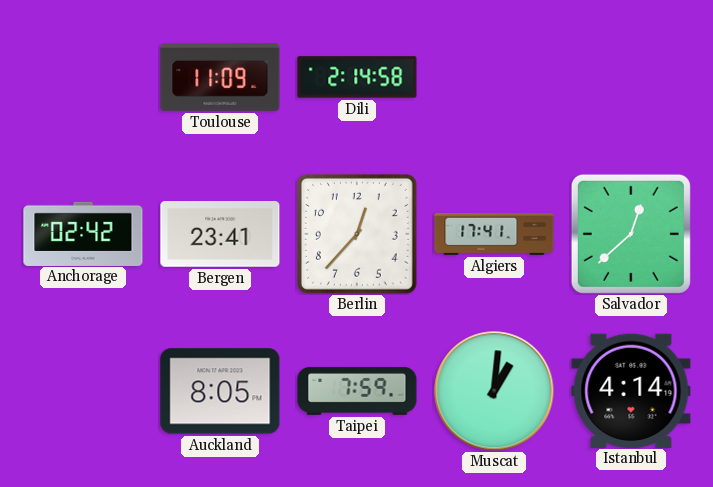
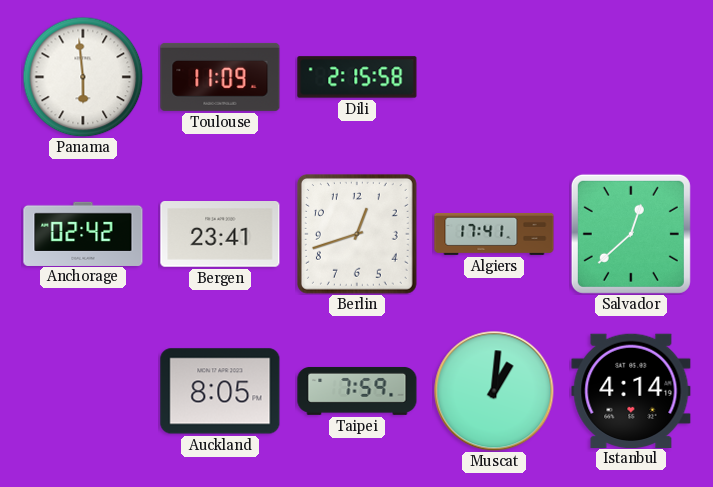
Panama: none -> 5:59
Dili: 2:14 -> 2:15
Berlin: 12:37 -> 12:42
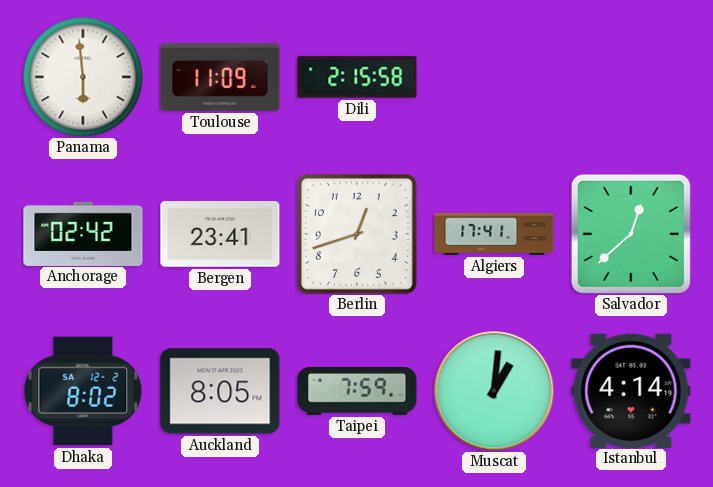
Dhaka: none -> 8:02
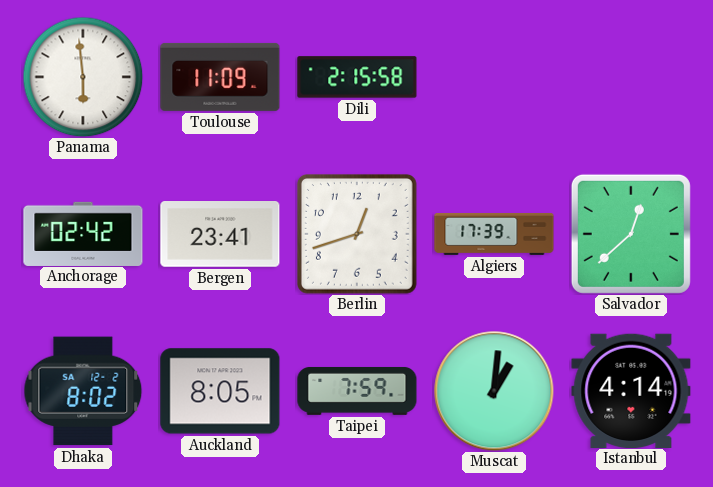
Algiers: 17:41 -> 17:39
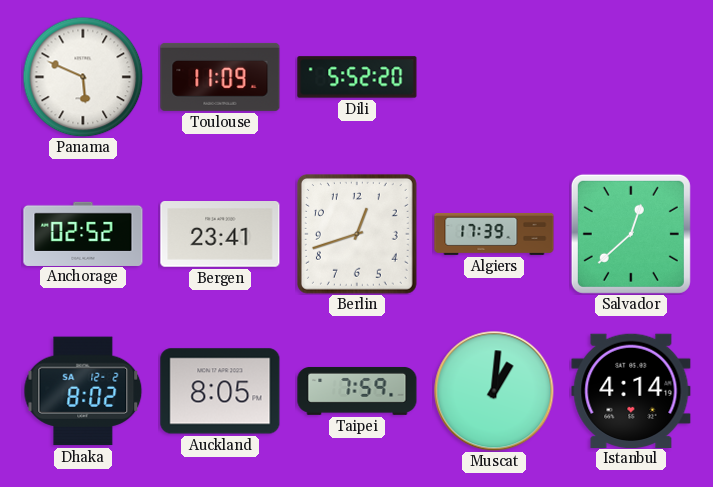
Panama: 5:59 -> 5:49
Dili: 2:15 -> 5:52
Anchorage: 02:42 -> 02:52
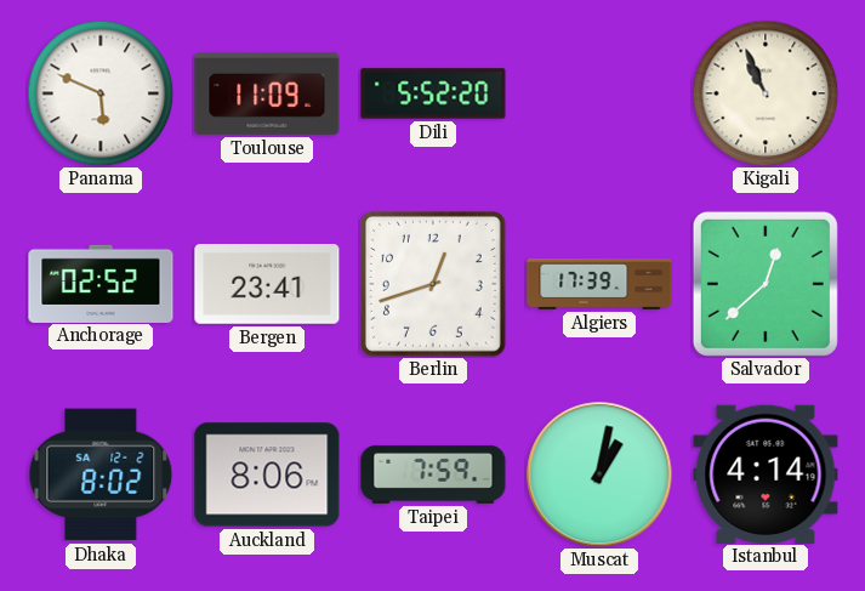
Kigali: none -> 10:56
Auckland: 8:05 -> 8:06
Muscat: 1:01 -> 1:02
